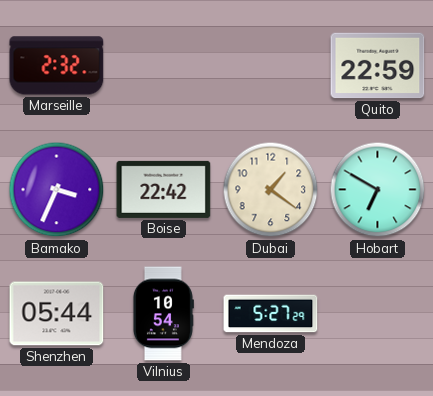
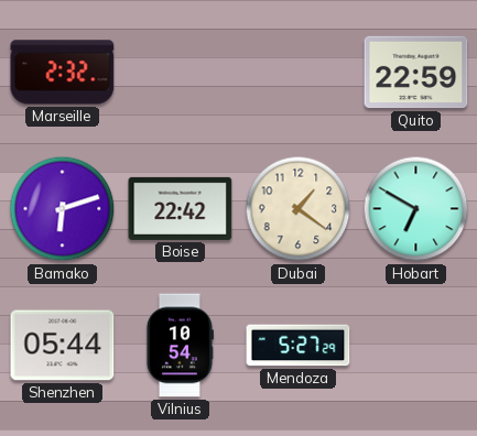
Bamako: 3:34 -> 6:12
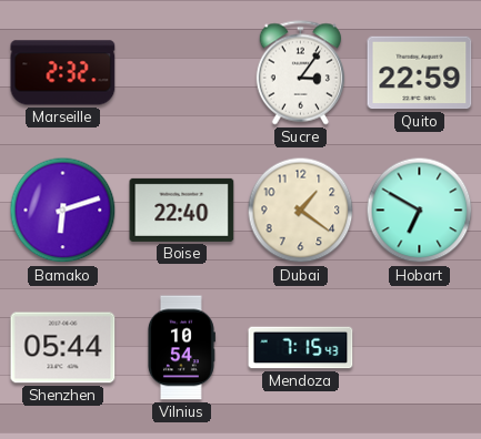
Sucre: none -> 3:06
Boise: 22:42 -> 22:40
Mendoza: 5:27 -> 7:15
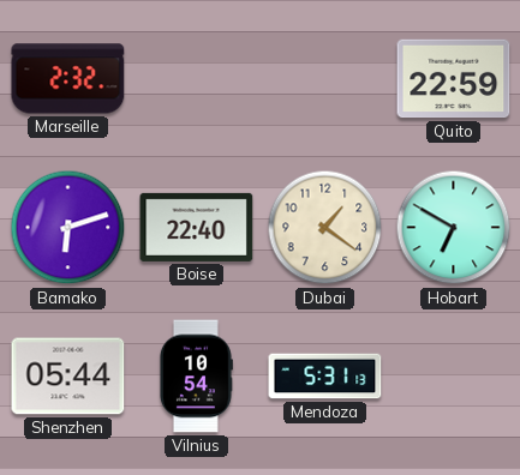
Sucre: 3:06 -> none
Mendoza: 7:15 -> 5:31
